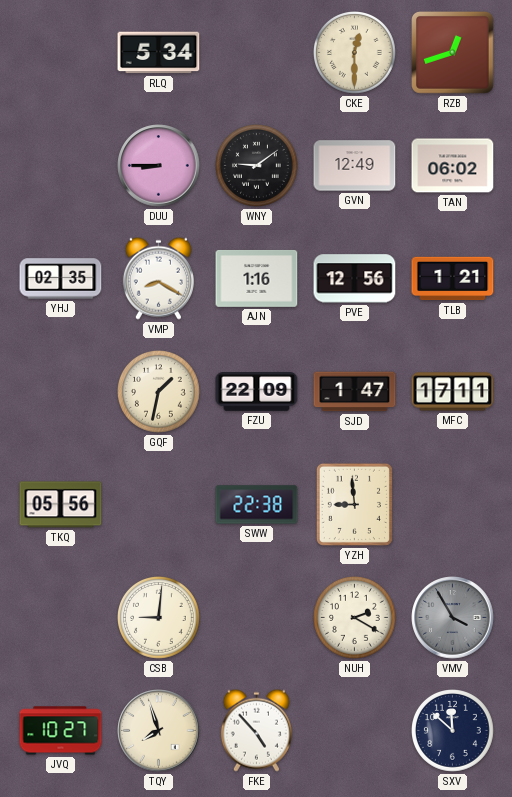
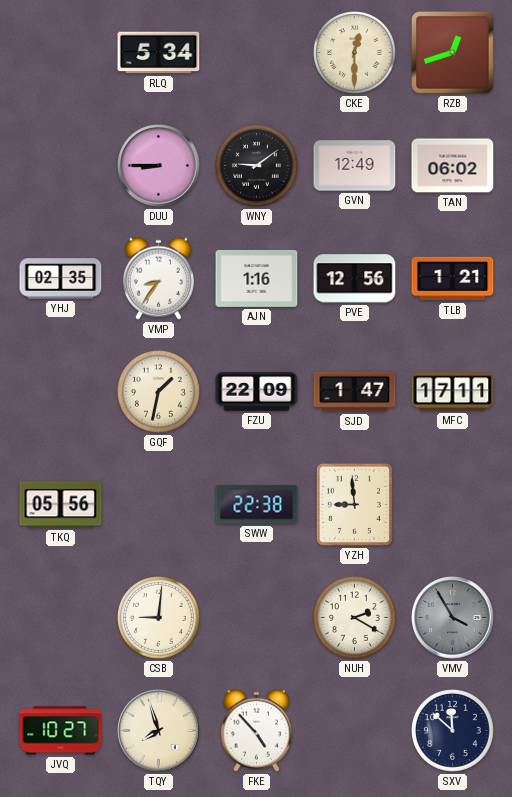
VMP: 8:20 -> 8:36
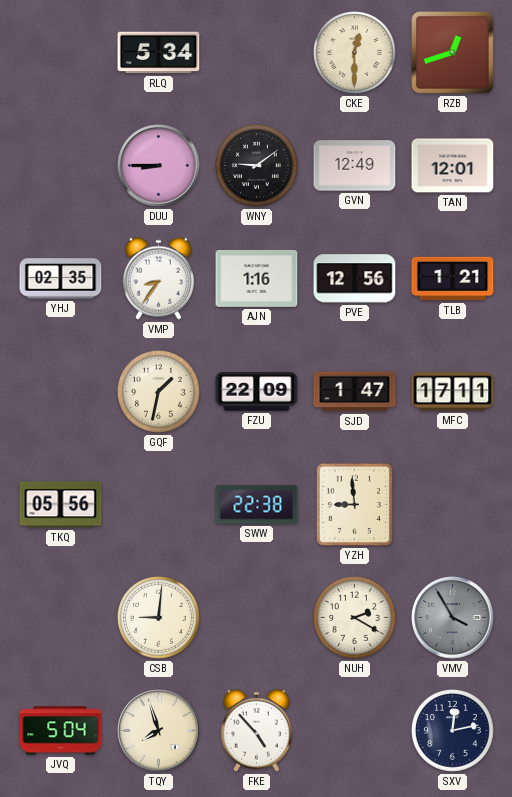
TAN: 06:02 -> 12:01
JVQ: 10:27 -> 5:04
SXV: 11:52 -> 12:13
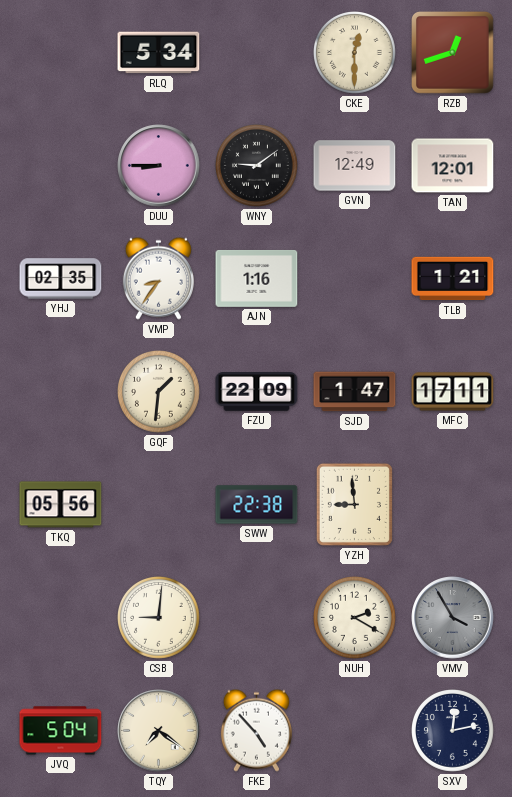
PVE: 12:56 -> none
GQF: 1:32 -> 1:31
TQY: 7:57 -> 7:21
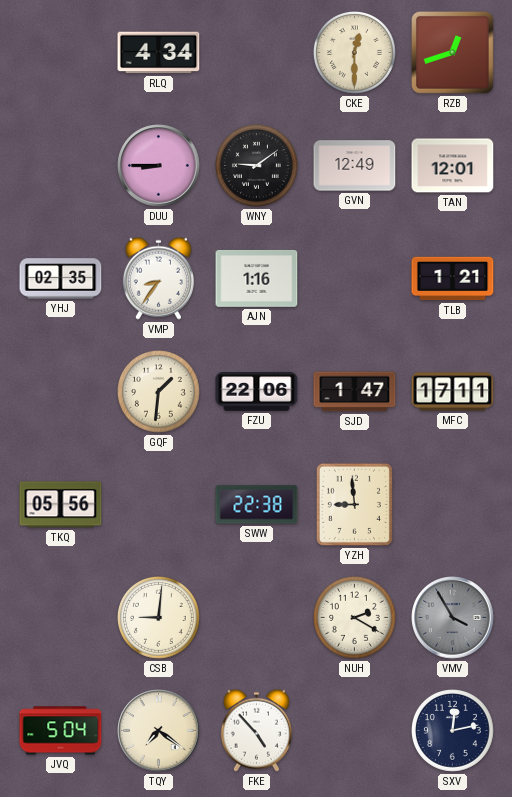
RLQ: 5:34 -> 4:34
FZU: 22:09 -> 22:06
